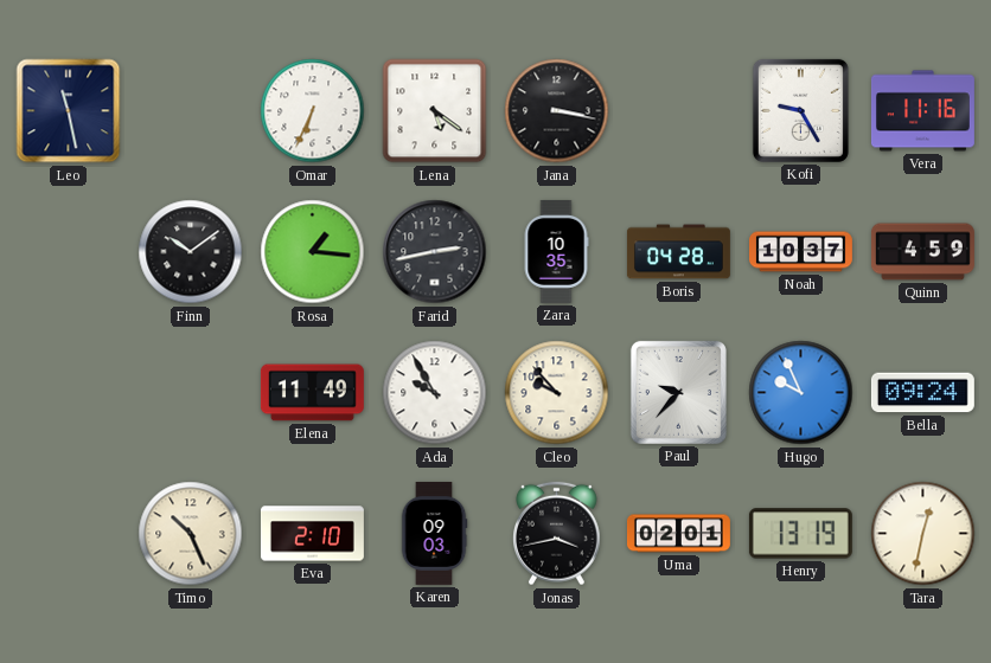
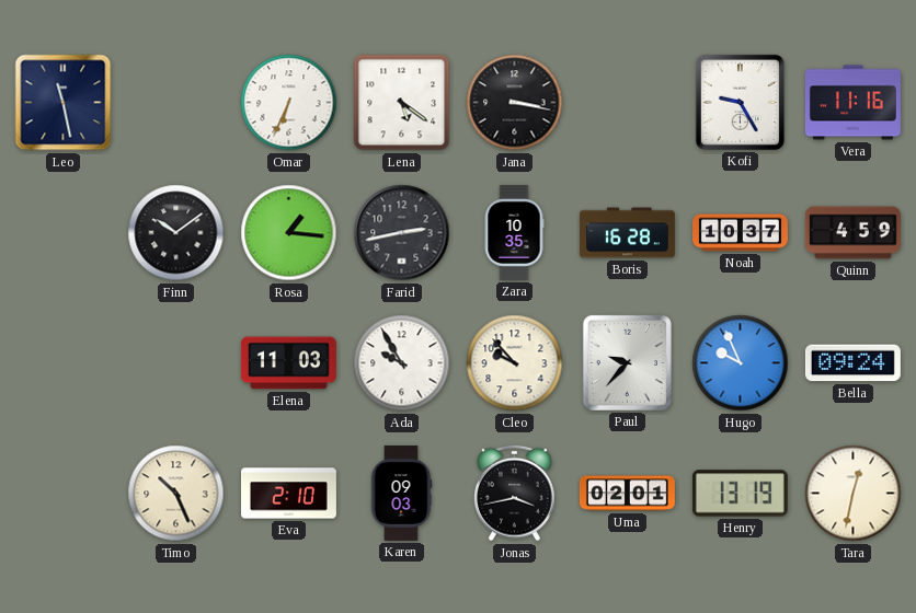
Boris: 04:28 -> 16:28
Elena: 11:49 -> 11:03
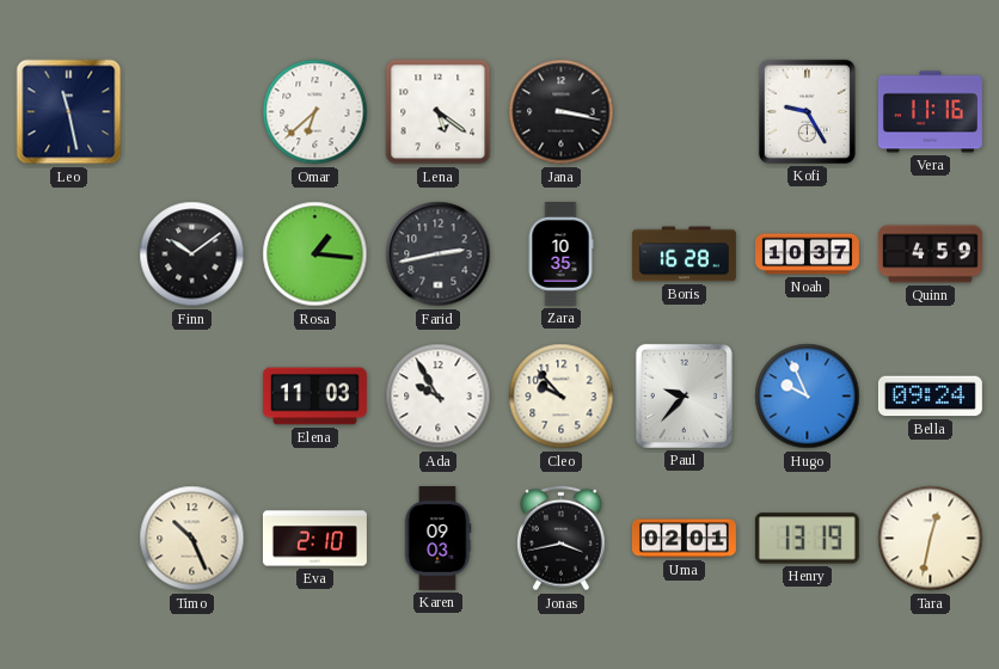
Omar: 6:34 -> 6:38
